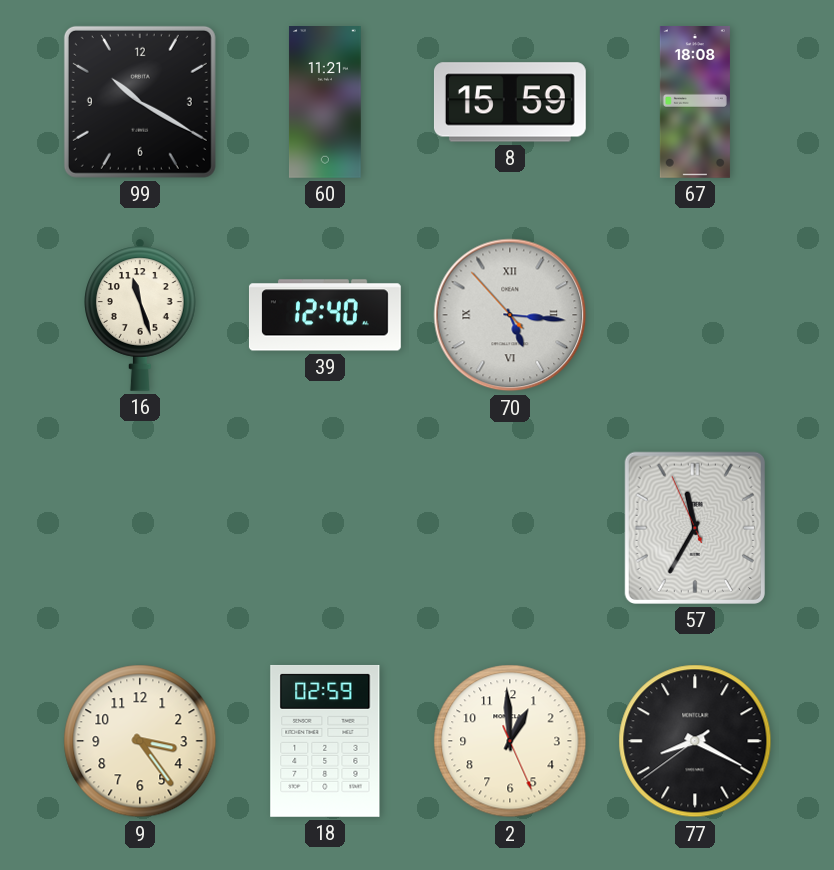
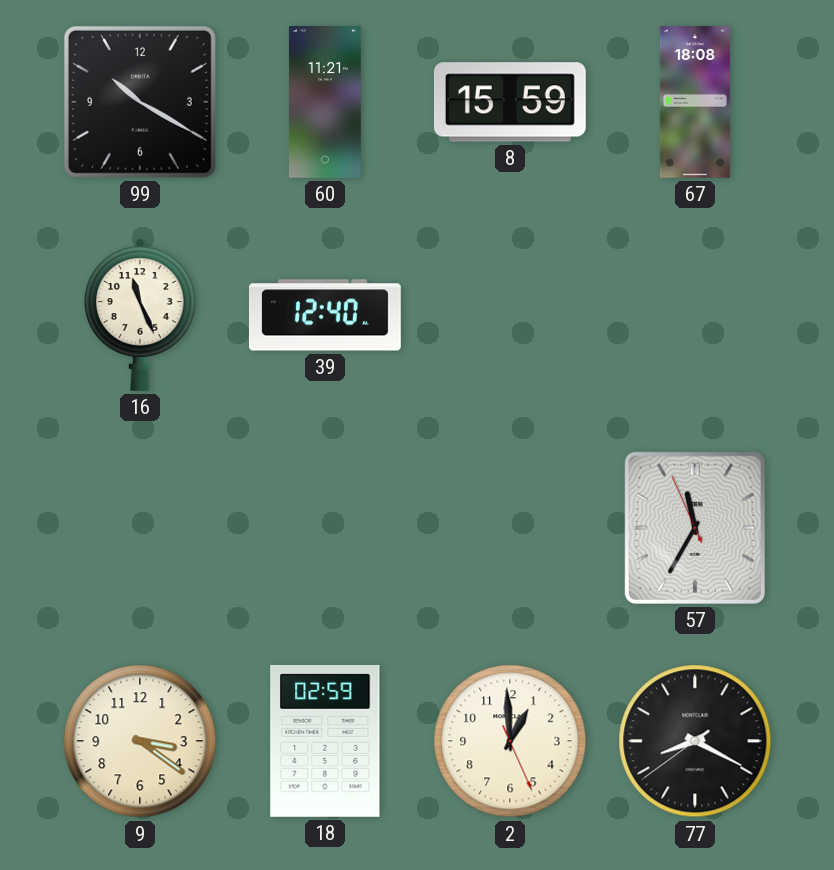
16: 11:27 -> 11:26
70: 5:15 -> none
9: 3:24 -> 3:21
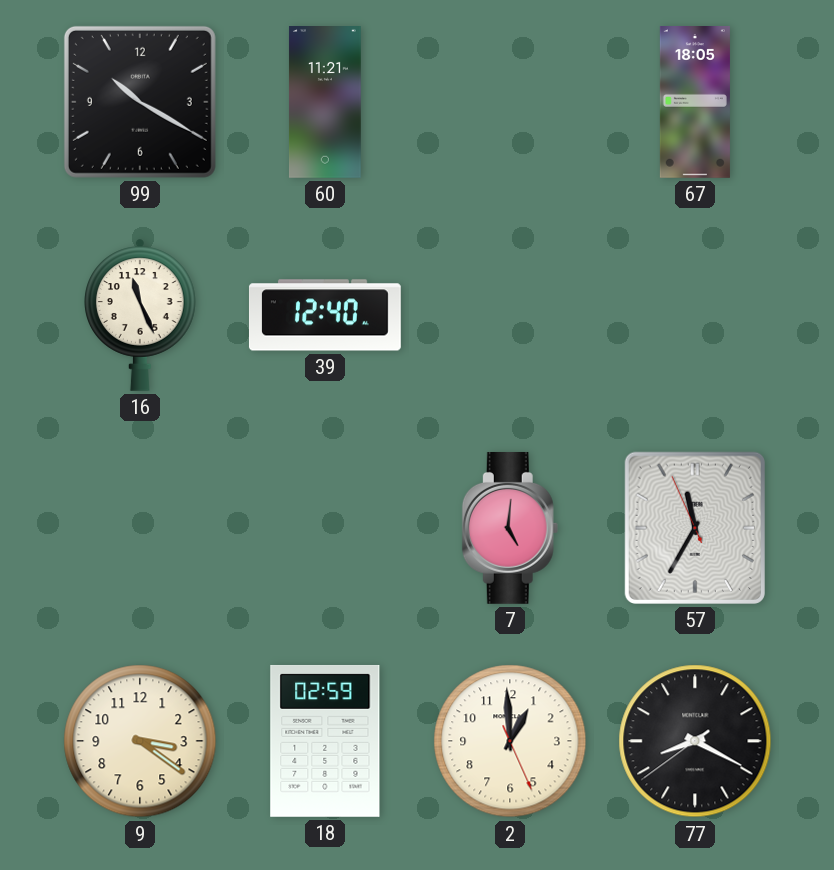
8: 15:59 -> none
67: 18:08 -> 18:05
7: none -> 5:01
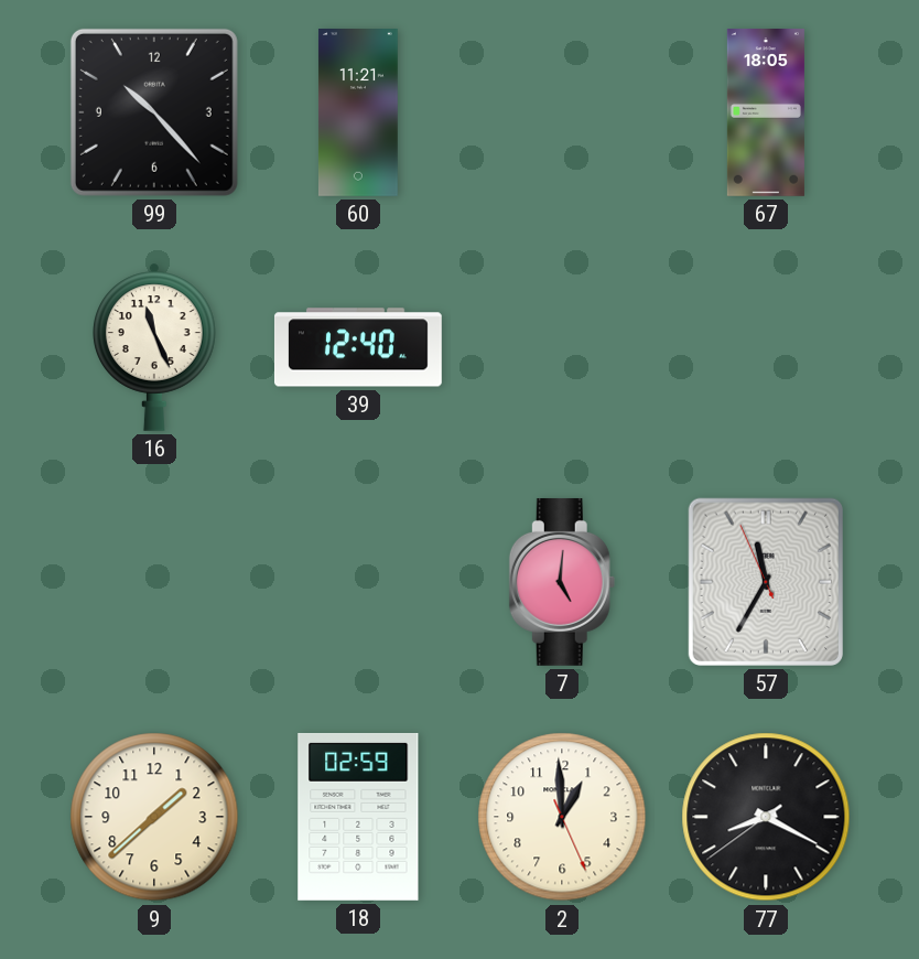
99: 10:20 -> 10:23
9: 3:21 -> 1:38
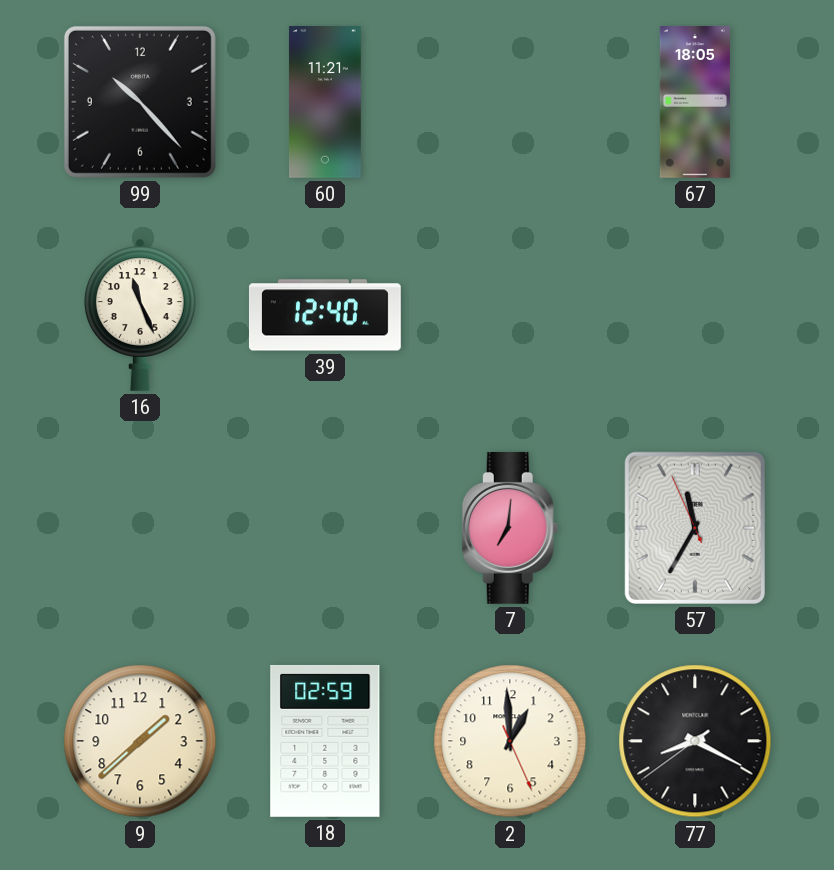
7: 5:01 -> 7:01
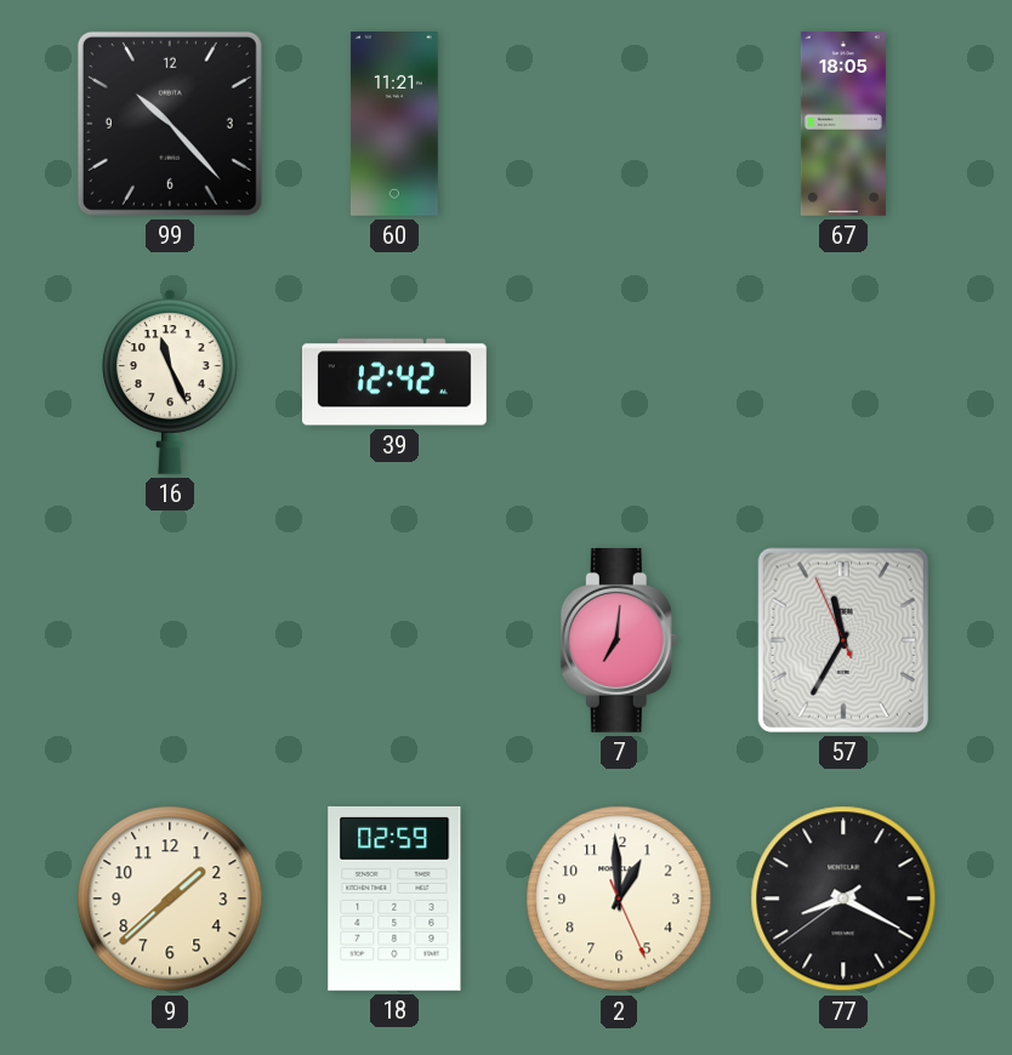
39: 12:40 -> 12:42
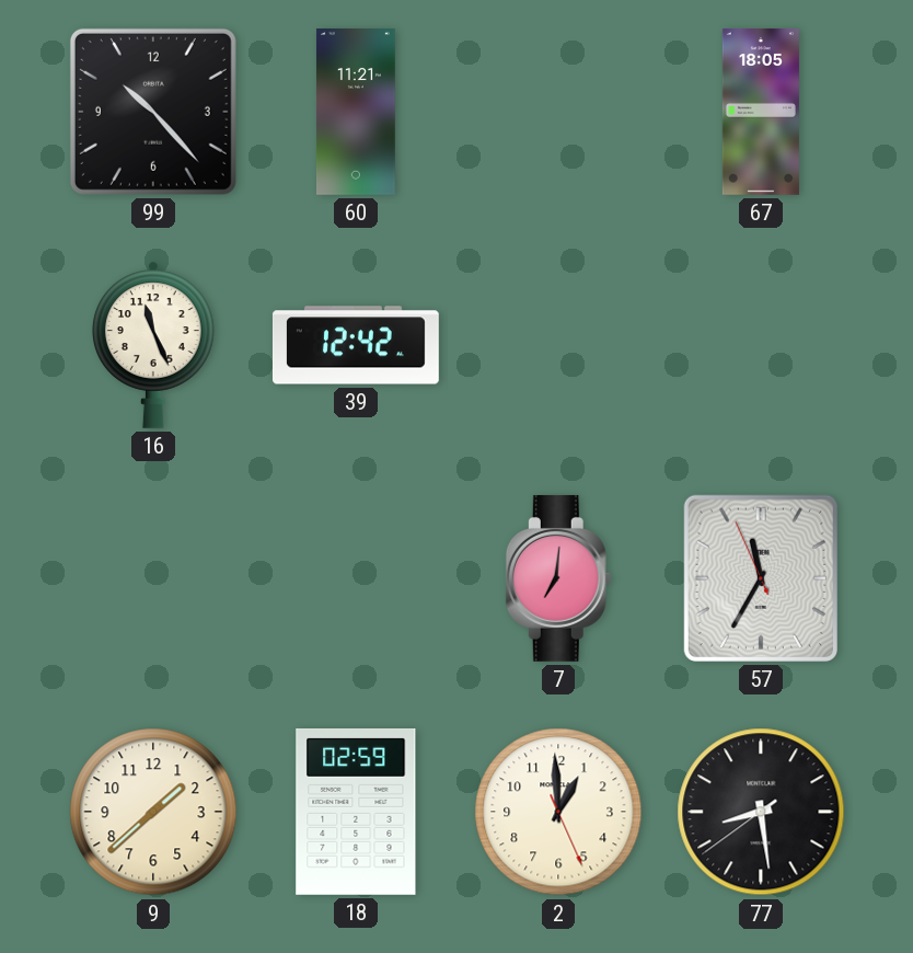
77: 8:19 -> 8:28
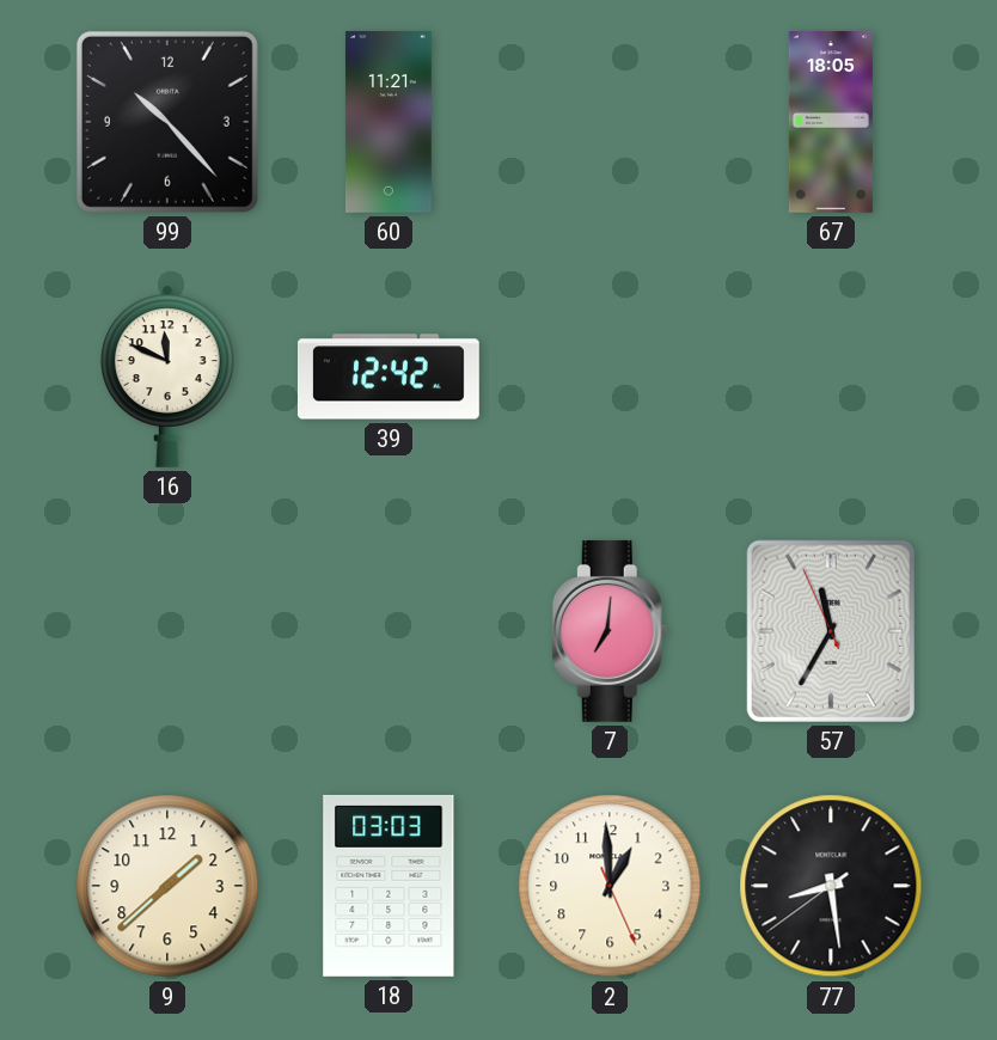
16: 11:26 -> 11:49
18: 02:59 -> 03:03
